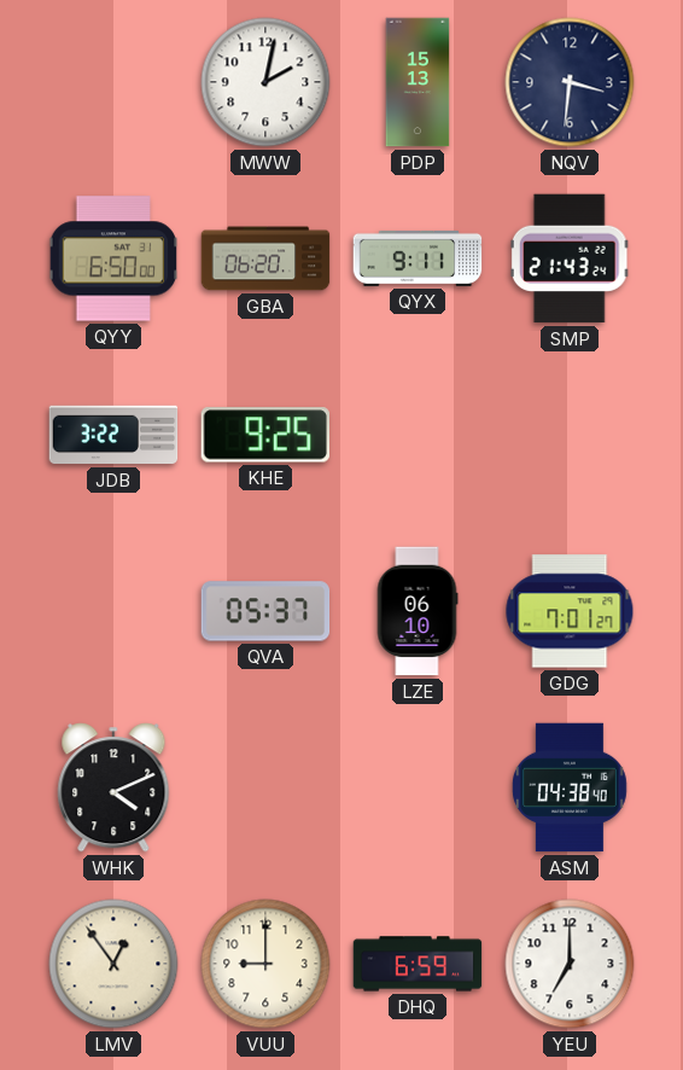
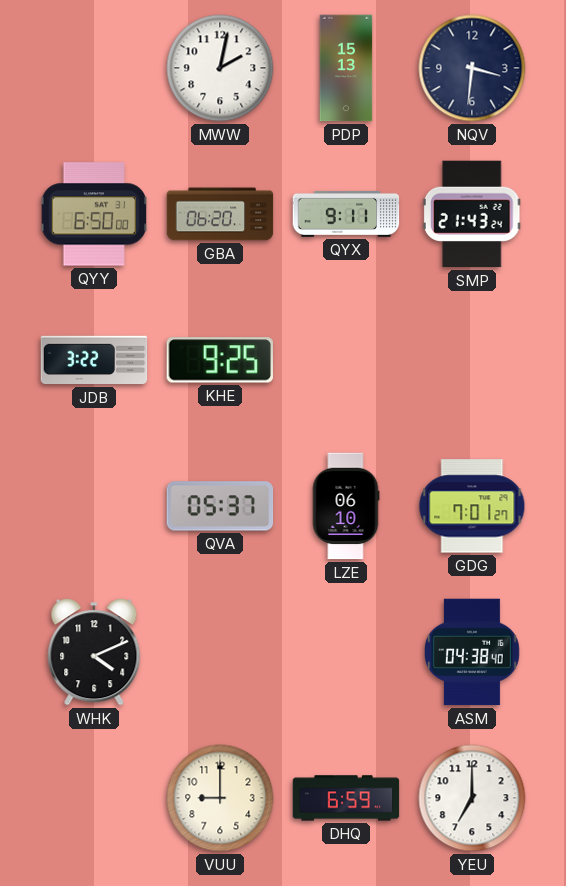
LMV: 12:54 -> none
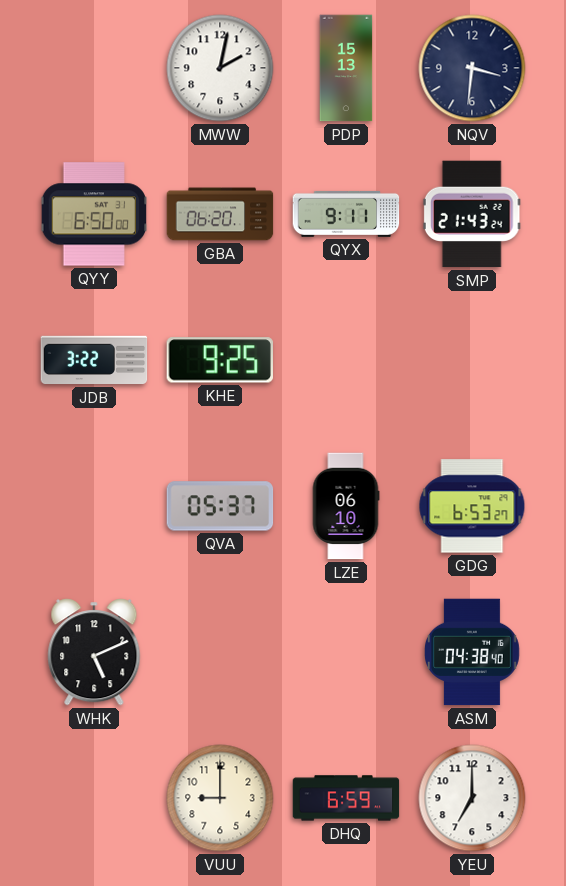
GDG: 7:01 -> 6:53
WHK: 4:11 -> 5:11
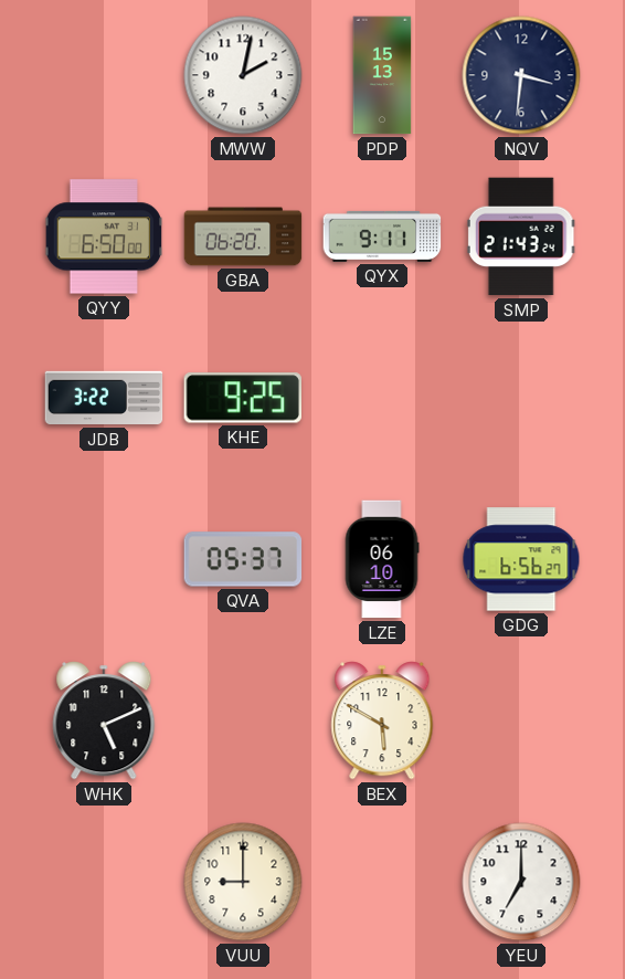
GDG: 6:53 -> 6:56
BEX: none -> 5:50
ASM: 04:38 -> none
DHQ: 6:59 -> none
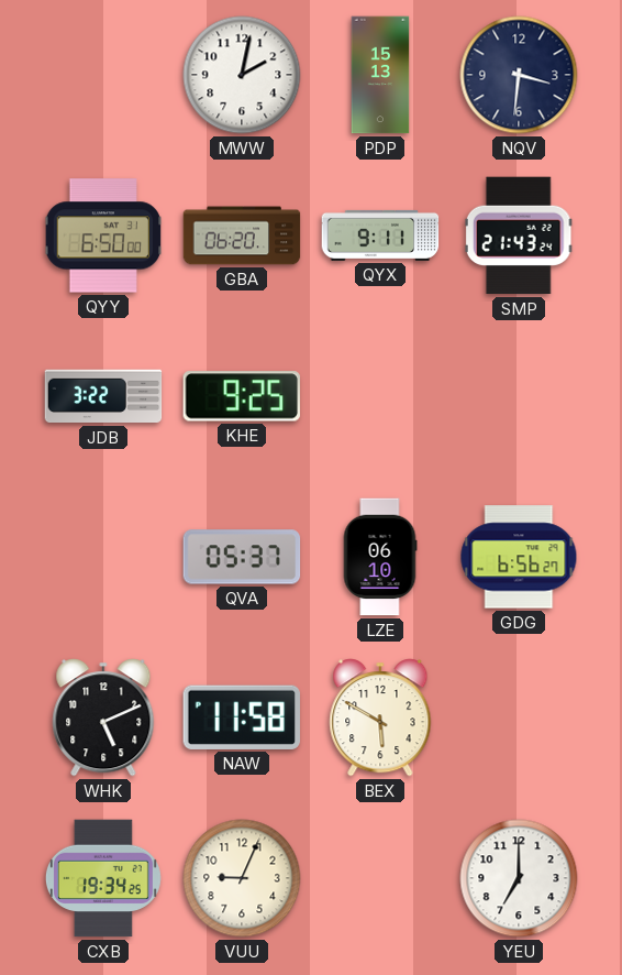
NAW: none -> 11:58
CXB: none -> 19:34
VUU: 9:00 -> 9:04
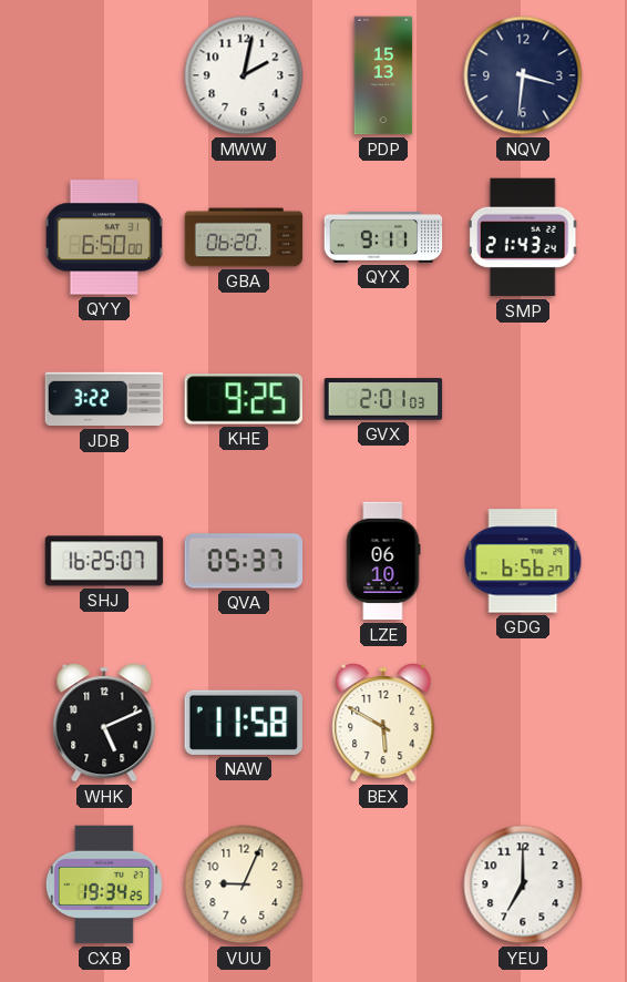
GVX: none -> 2:01
SHJ: none -> 16:25
